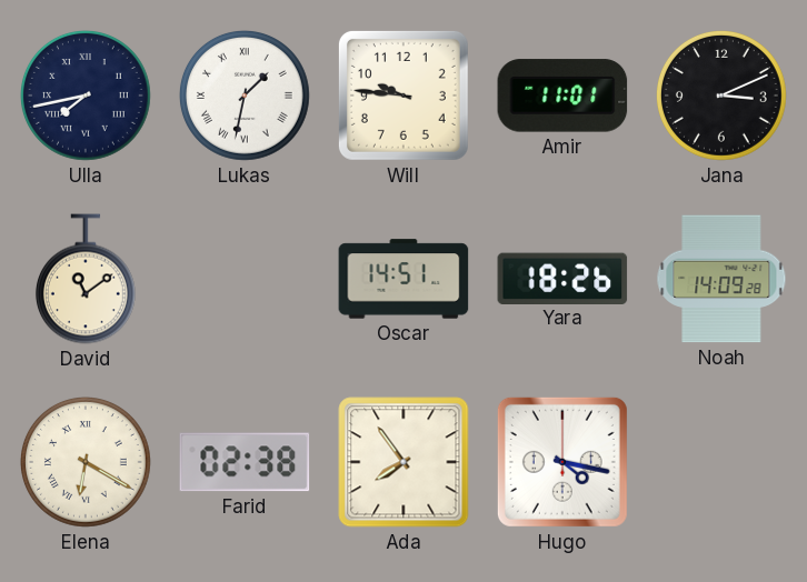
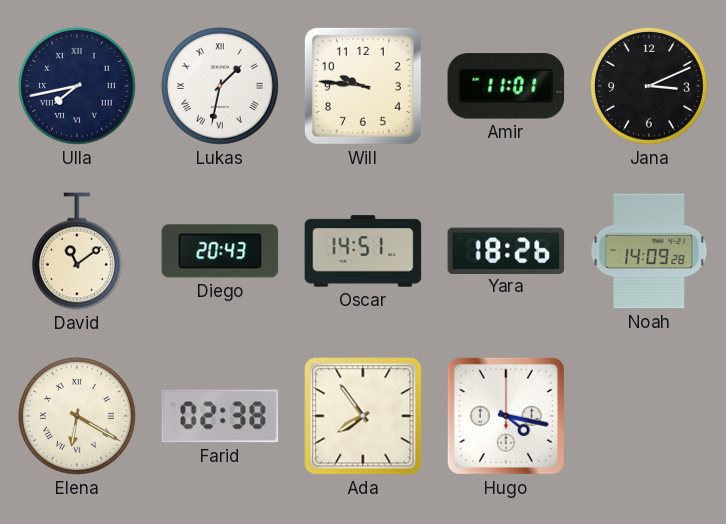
Diego: none -> 20:43
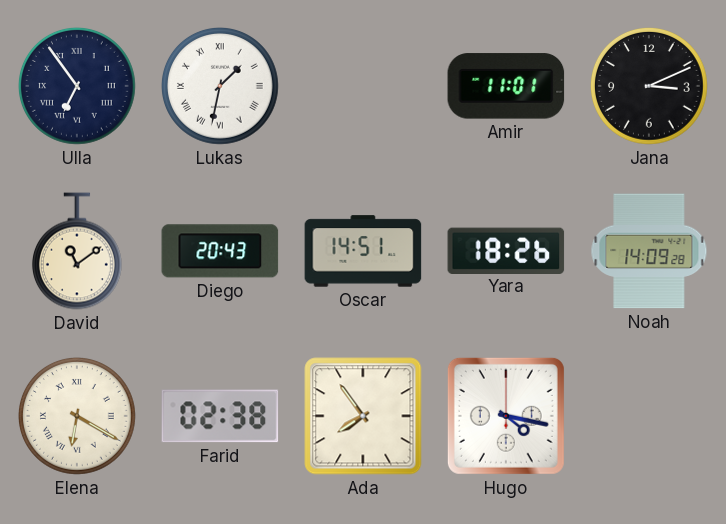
Ulla: 7:43 -> 6:54
Will: 9:46 -> none
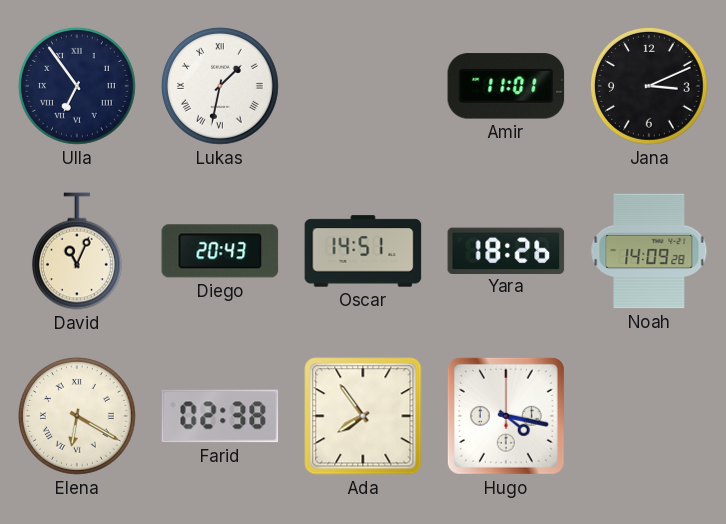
David: 11:09 -> 11:04
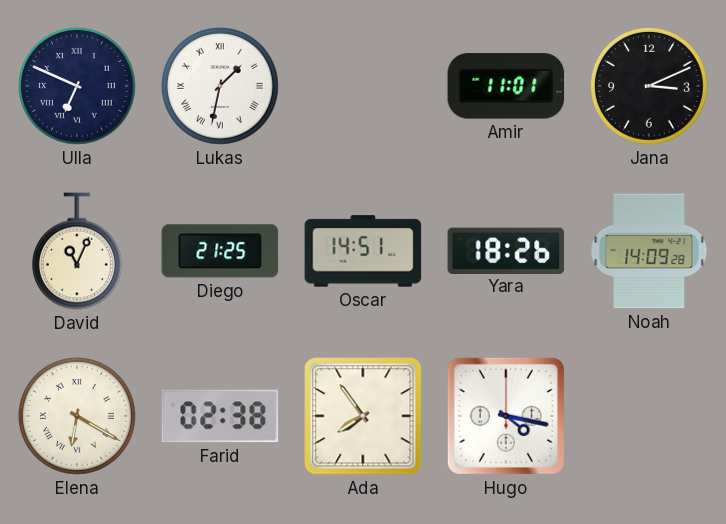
Ulla: 6:54 -> 6:49
Diego: 20:43 -> 21:25
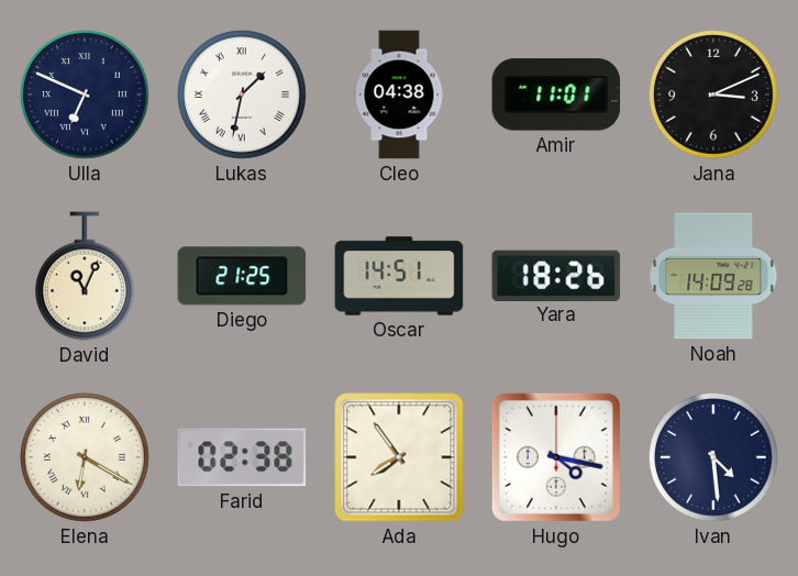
Cleo: none -> 04:38
Ivan: none -> 4:29
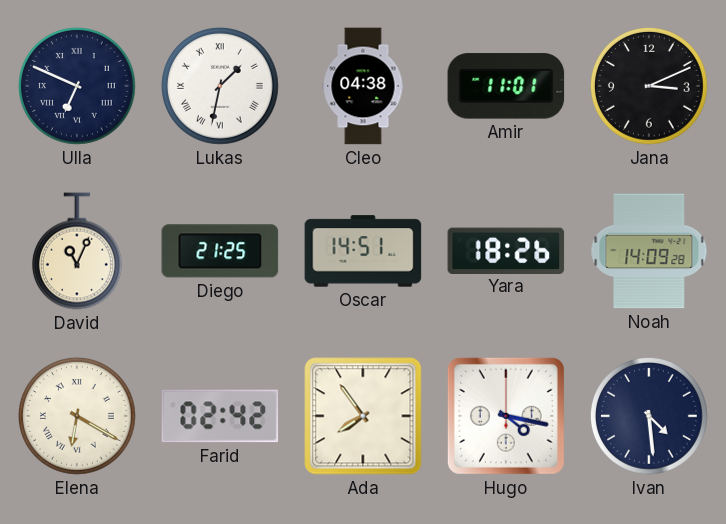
Farid: 02:38 -> 02:42
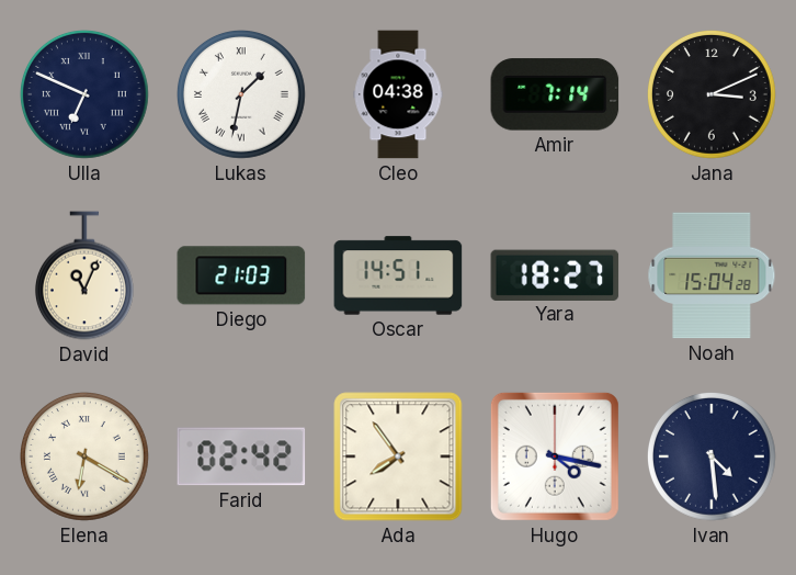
Amir: 11:01 -> 7:14
Diego: 21:25 -> 21:03
Yara: 18:26 -> 18:27
Noah: 14:09 -> 15:04
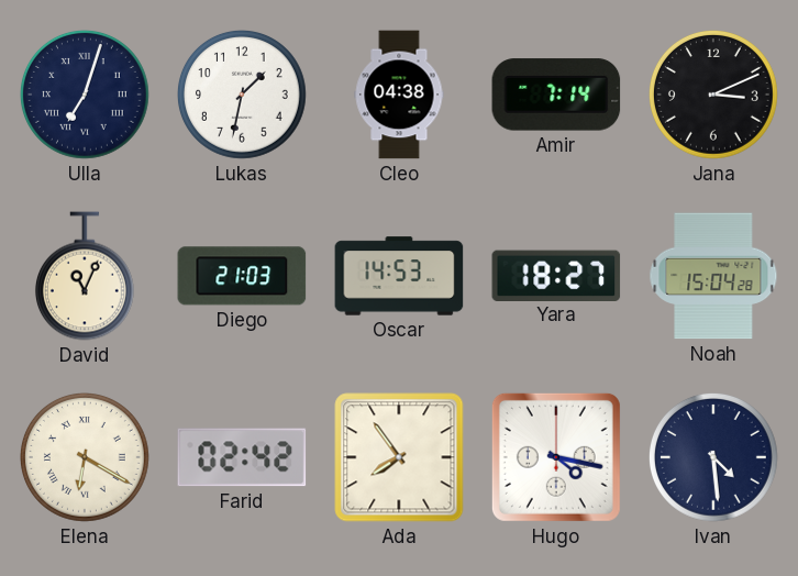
Ulla: 6:49 -> 7:03
Lukas numerals: Roman -> Arabic
Oscar: 14:51 -> 14:53
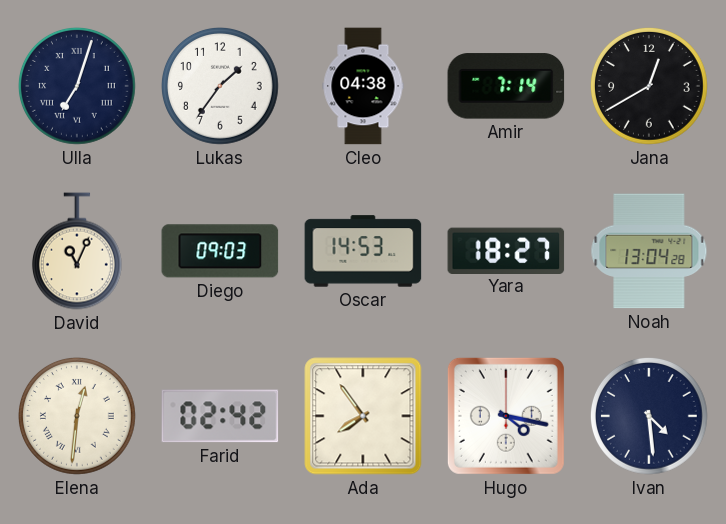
Lukas: 1:32 -> 1:36
Jana: 3:11 -> 12:40
Diego: 21:03 -> 09:03
Noah: 15:04 -> 13:04
Elena: 6:20 -> 12:31
